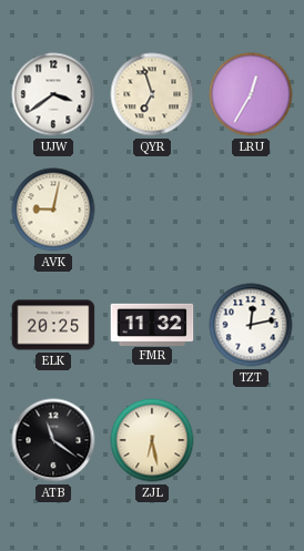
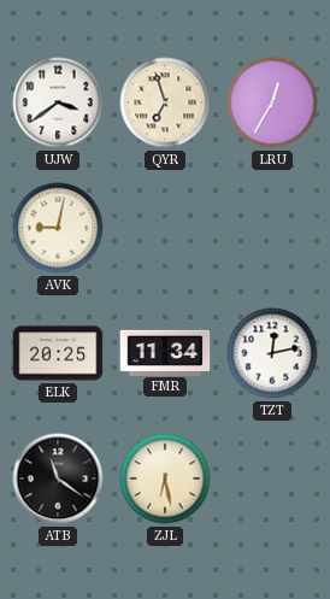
FMR: 11:32 -> 11:34
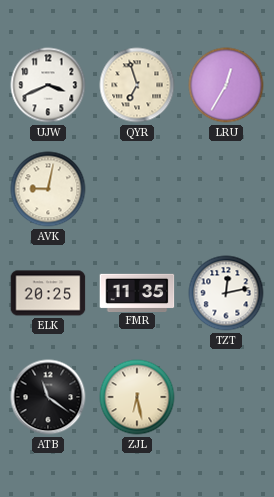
UJW: 3:39 -> 3:41
FMR: 11:34 -> 11:35
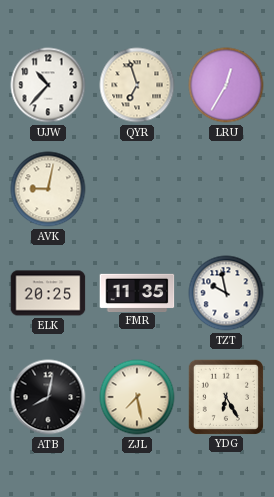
UJW: 3:41 -> 10:37
TZT: 12:13 -> 9:58
ATB: 11:21 -> 8:02
ZJL: 6:28 -> 7:28
YDG: none -> 6:25
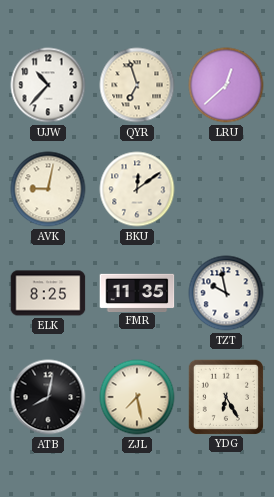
LRU: 12:35 -> 12:38
BKU: none -> 12:09
ELK: 20:25 -> 8:25
